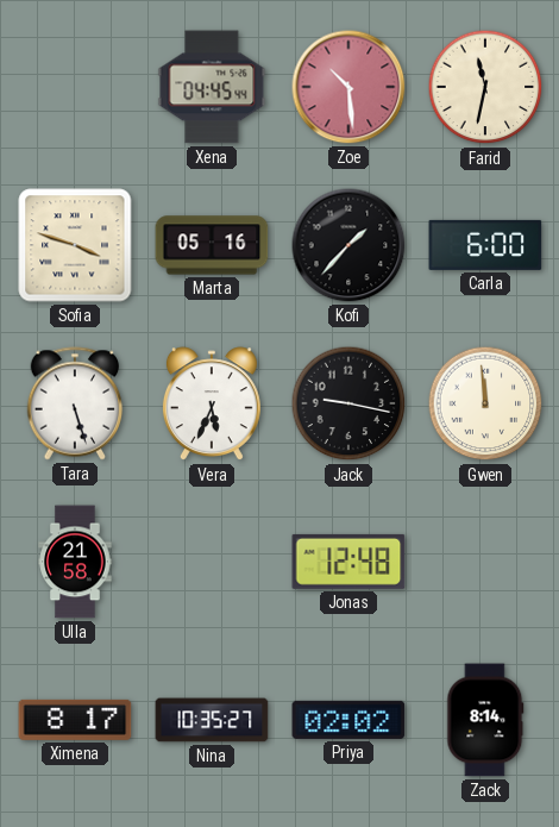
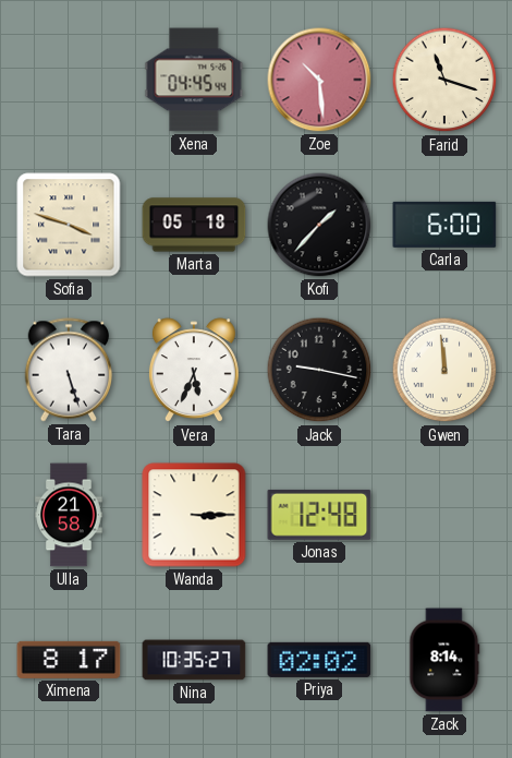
Farid: 11:32 -> 11:18
Marta: 05:16 -> 05:18
Wanda: none -> 3:15
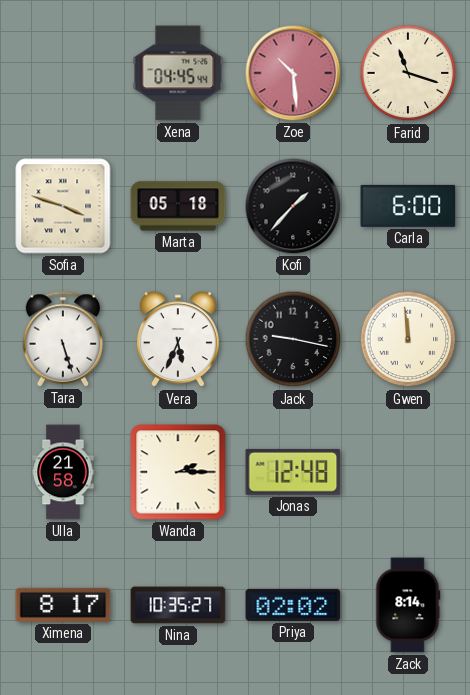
Wanda: 3:15 -> 2:15
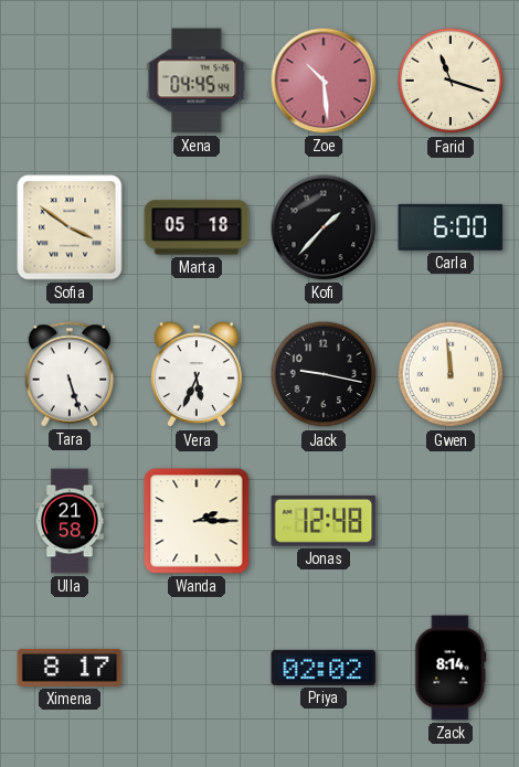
Sofia: 3:48 -> 3:51
Nina: 10:35 -> none
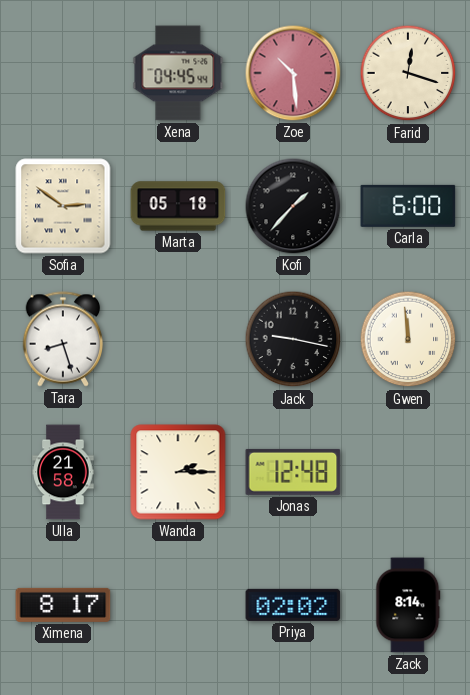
Farid: 11:18 -> 12:18
Sofia: 3:51 -> 2:51
Tara: 5:27 -> 8:27
Vera: 5:34 -> none
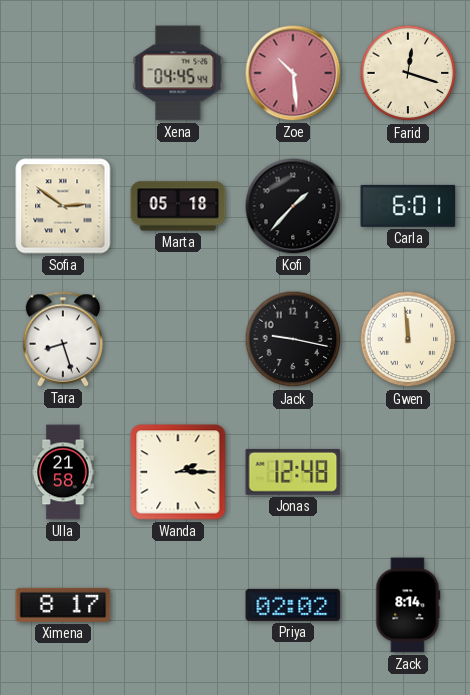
Carla: 6:00 -> 6:01
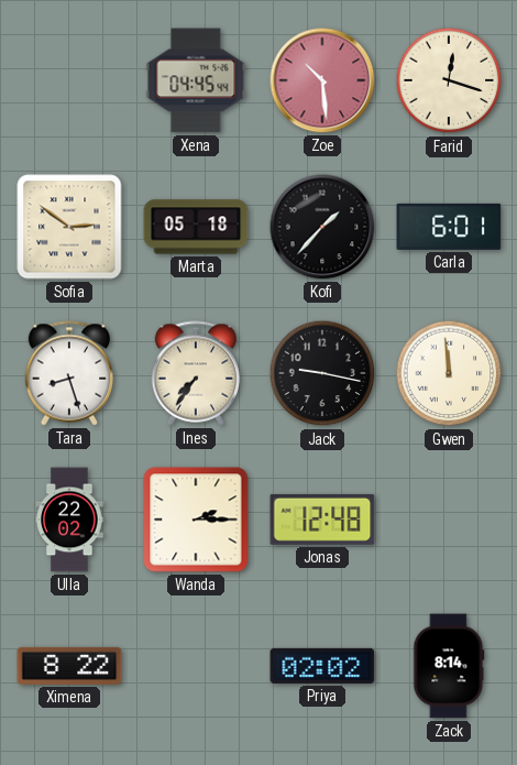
Ines: none -> 7:36
Ulla: 21:58 -> 22:02
Ximena: 8:17 -> 8:22
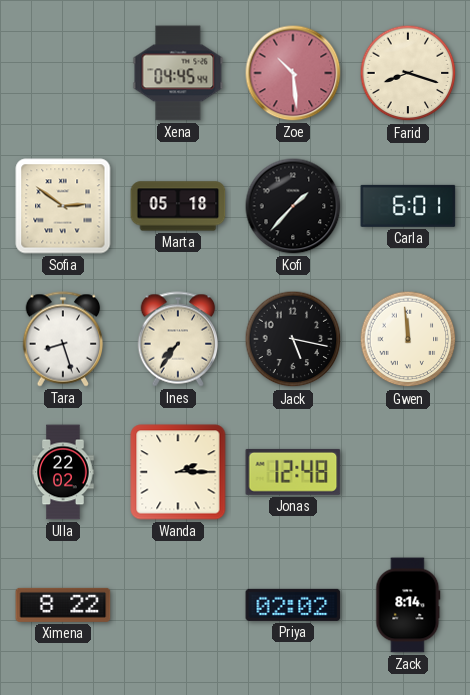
Farid: 12:18 -> 8:18
Jack: 9:17 -> 5:17
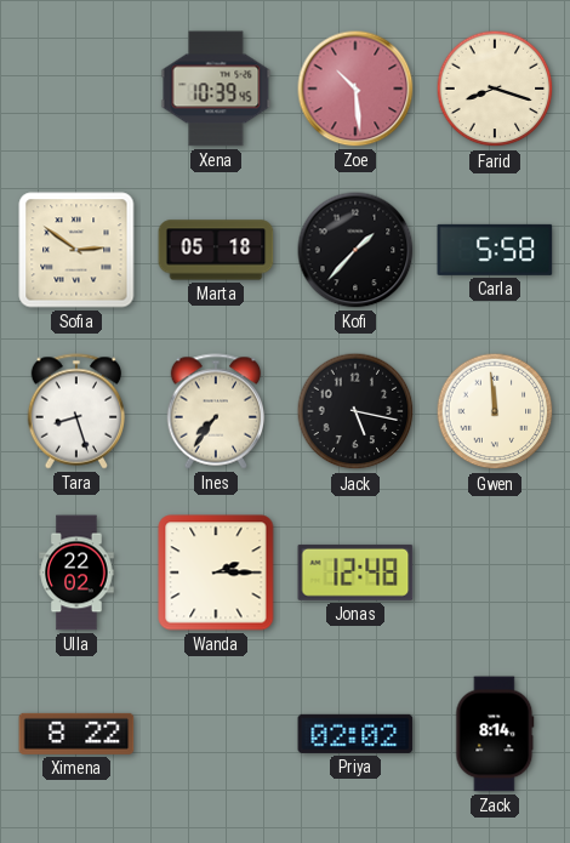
Xena: 04:45 -> 10:39
Carla: 6:01 -> 5:58
